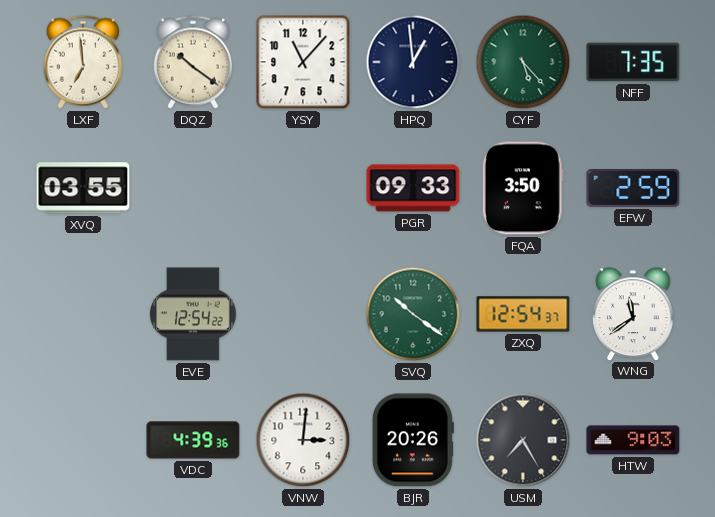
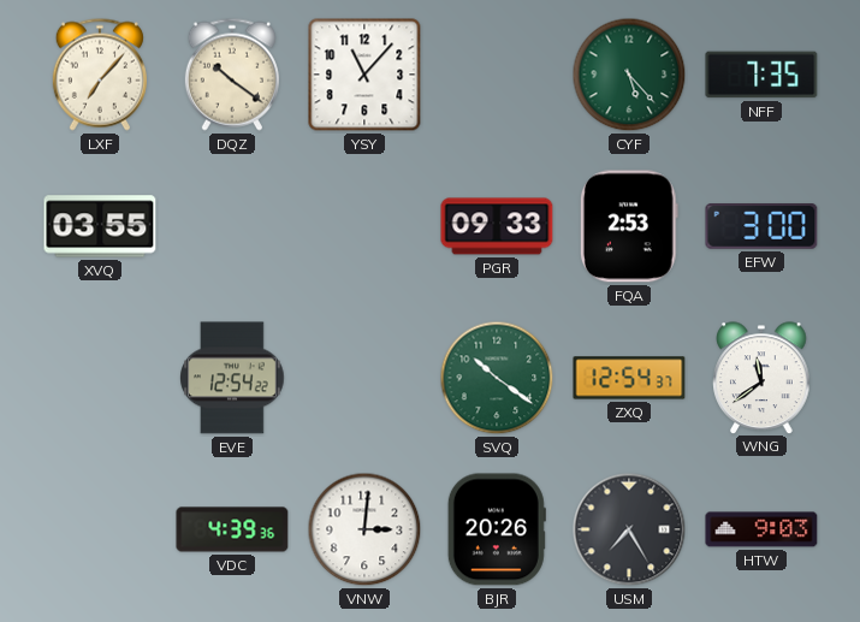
LXF: 6:59 -> 7:07
HPQ: 12:59 -> none
FQA: 3:50 -> 2:53
EFW: 2:59 -> 3:00
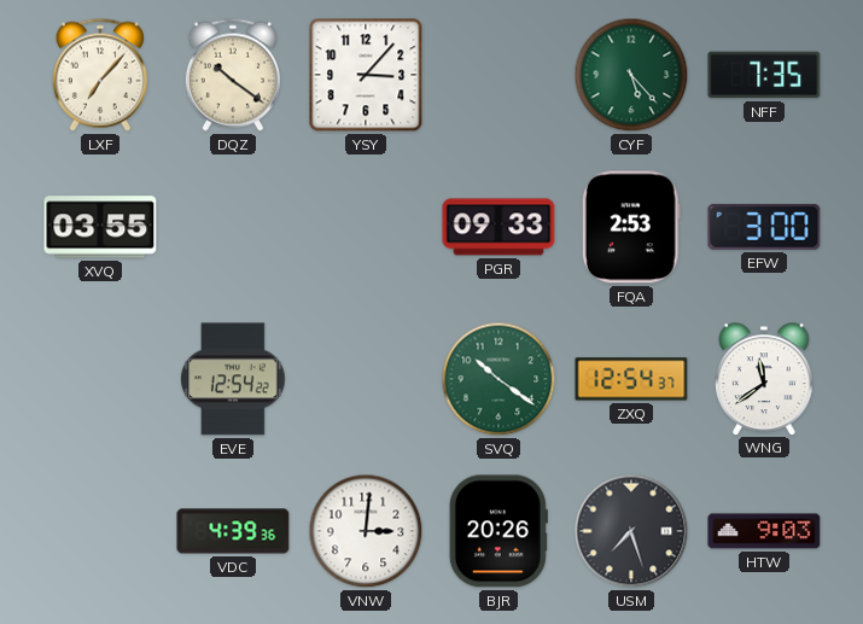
YSY: 11:07 -> 3:07
USM: 7:25 -> 7:27
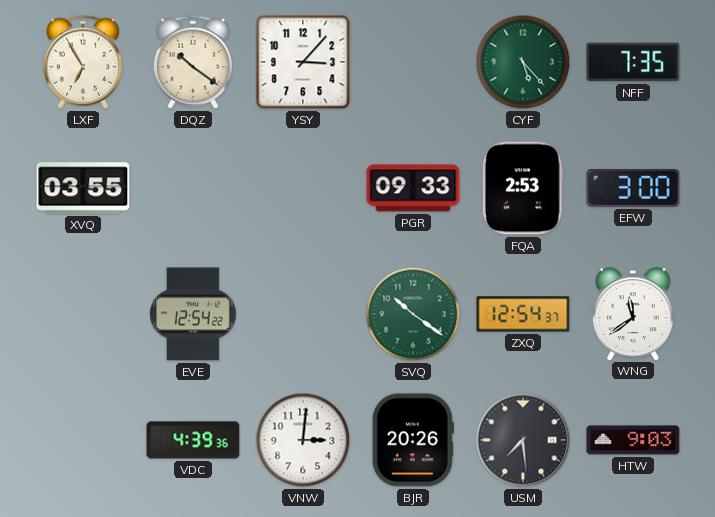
LXF: 7:07 -> 6:55
USM: 7:27 -> 7:29
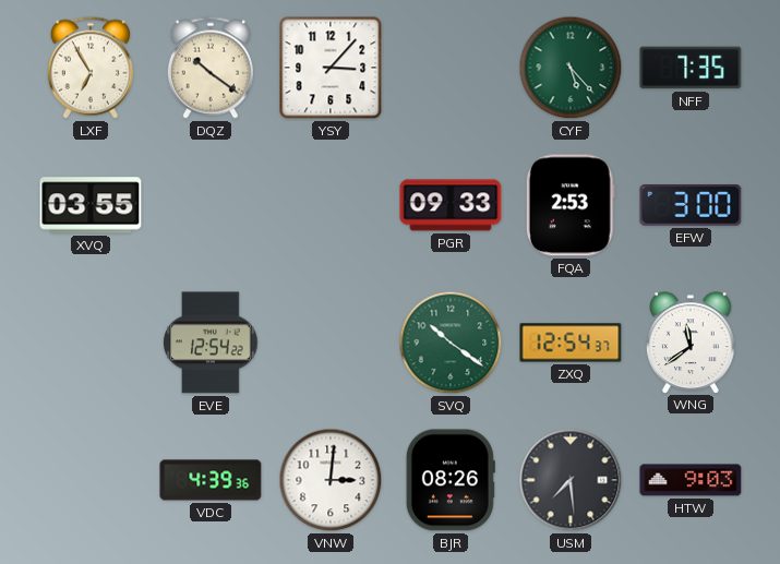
BJR: 20:26 -> 08:26
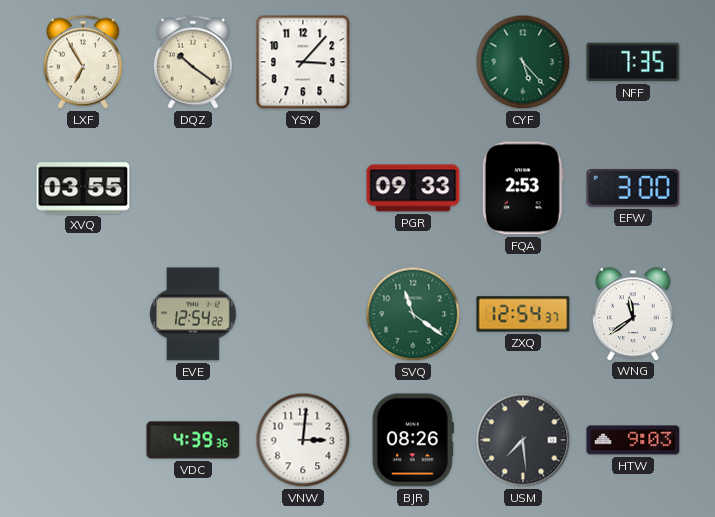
SVQ: 10:21 -> 11:21
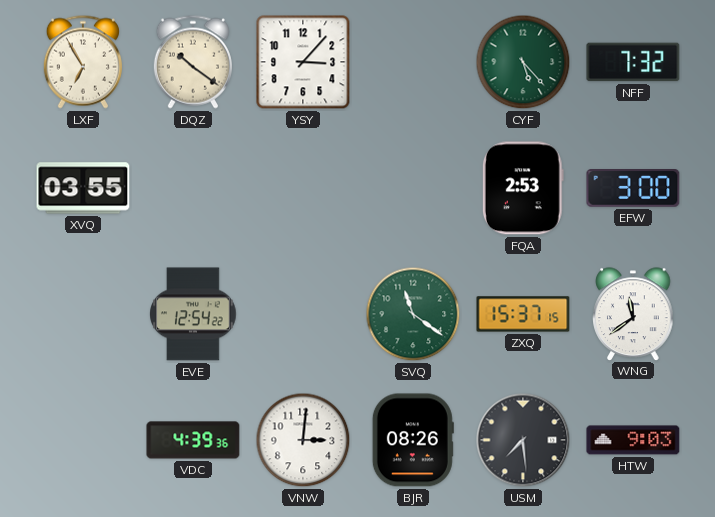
NFF: 7:35 -> 7:32
PGR: 09:33 -> none
ZXQ: 12:54 -> 15:37
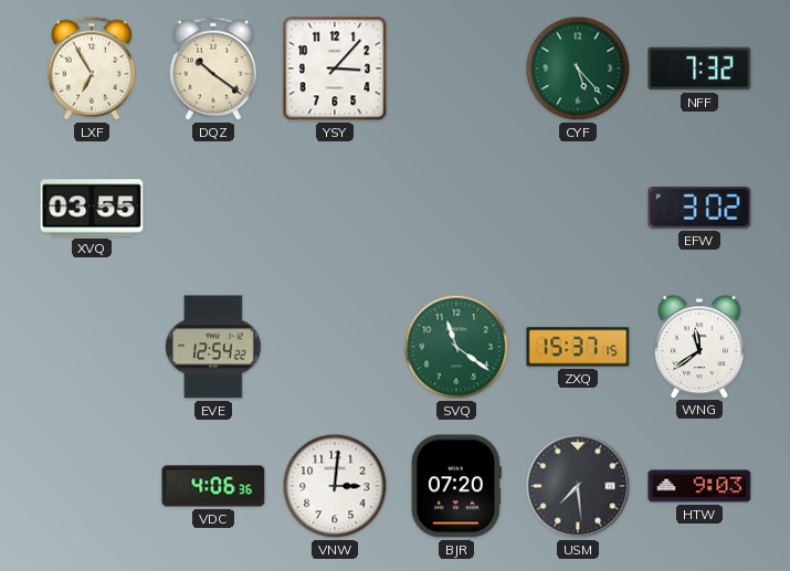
FQA: 2:53 -> none
EFW: 3:00 -> 3:02
VDC: 4:39 -> 4:06
BJR: 08:26 -> 07:20
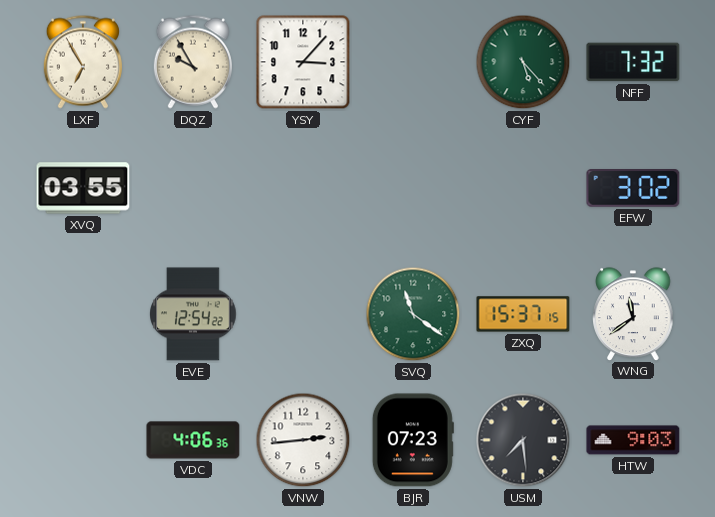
DQZ: 10:21 -> 9:55
VNW: 3:01 -> 2:44
BJR: 07:20 -> 07:23
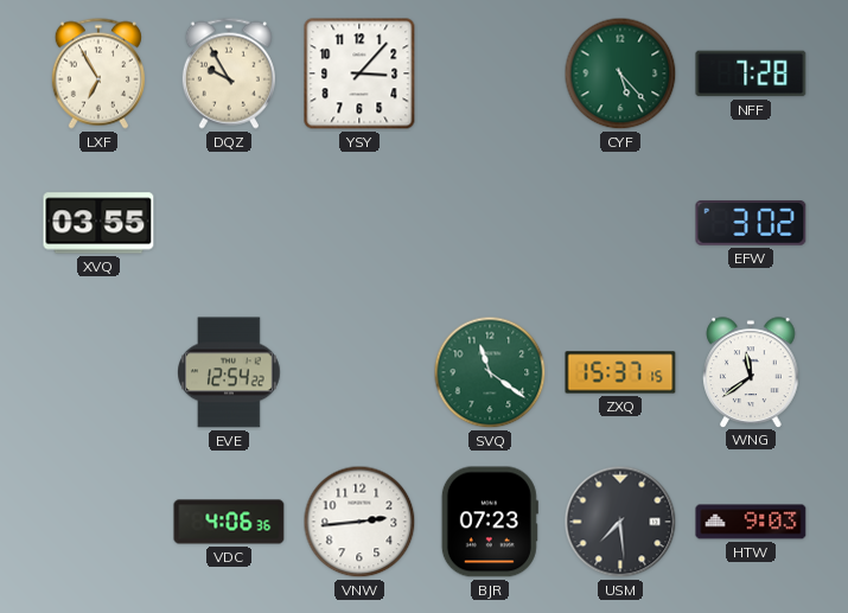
NFF: 7:32 -> 7:28
